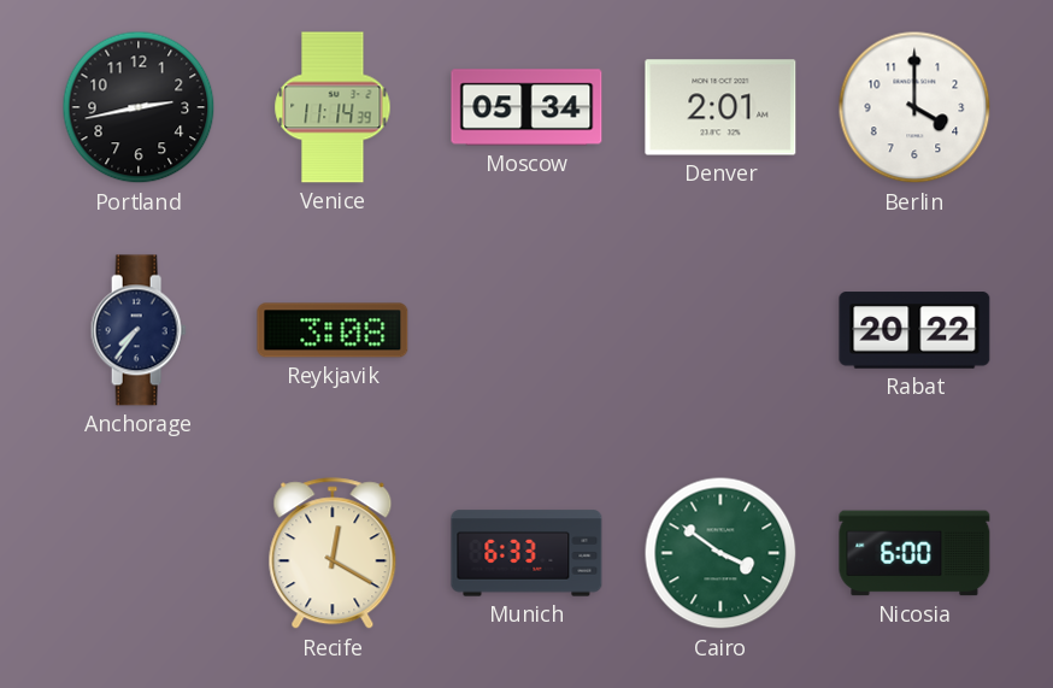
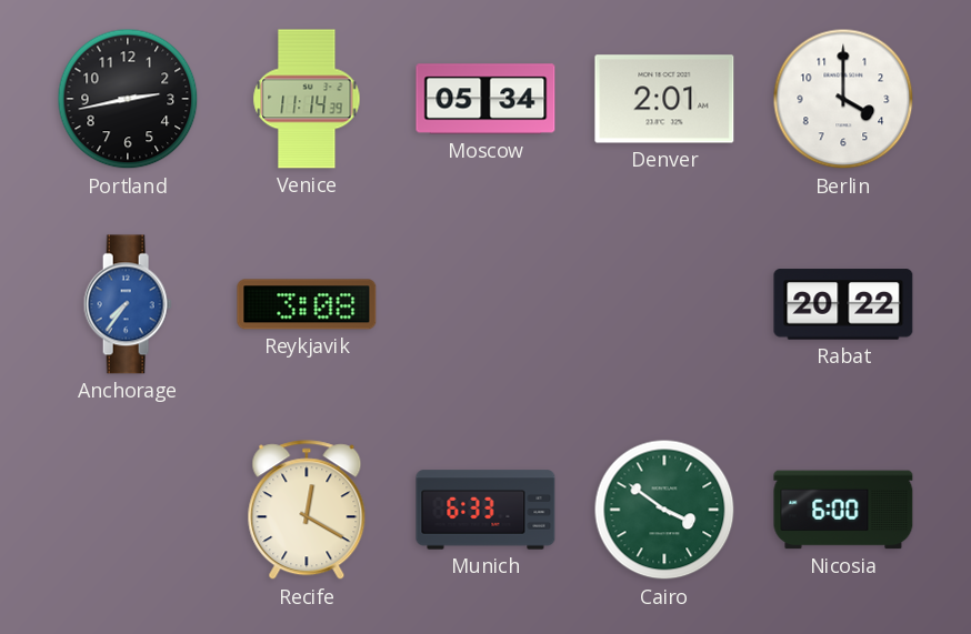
Anchorage dial: navy -> blue
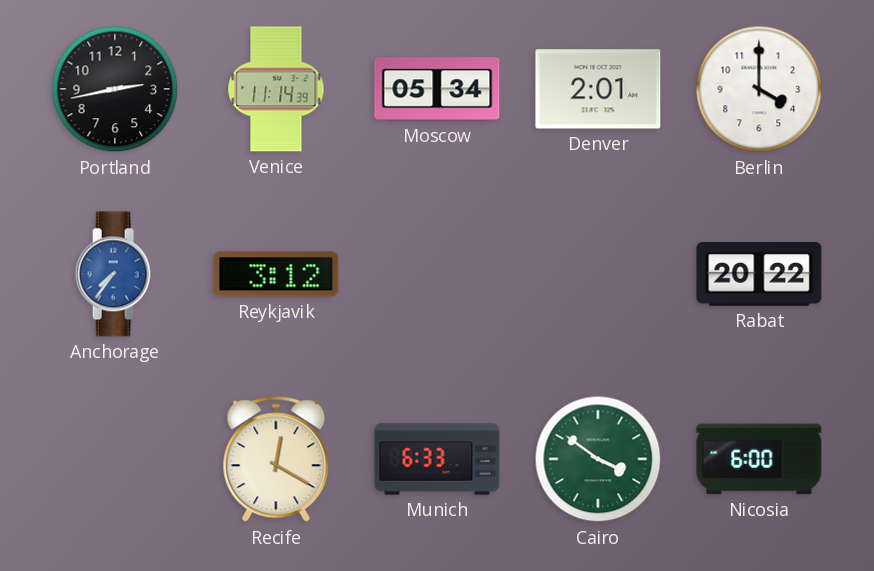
Reykjavik: 3:08 -> 3:12
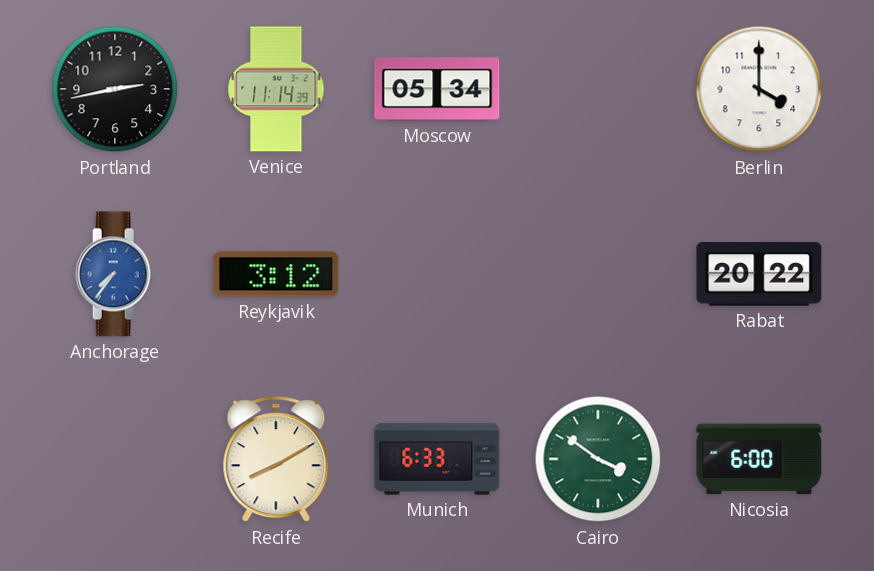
Denver: 2:01 -> none
Recife: 12:20 -> 8:10
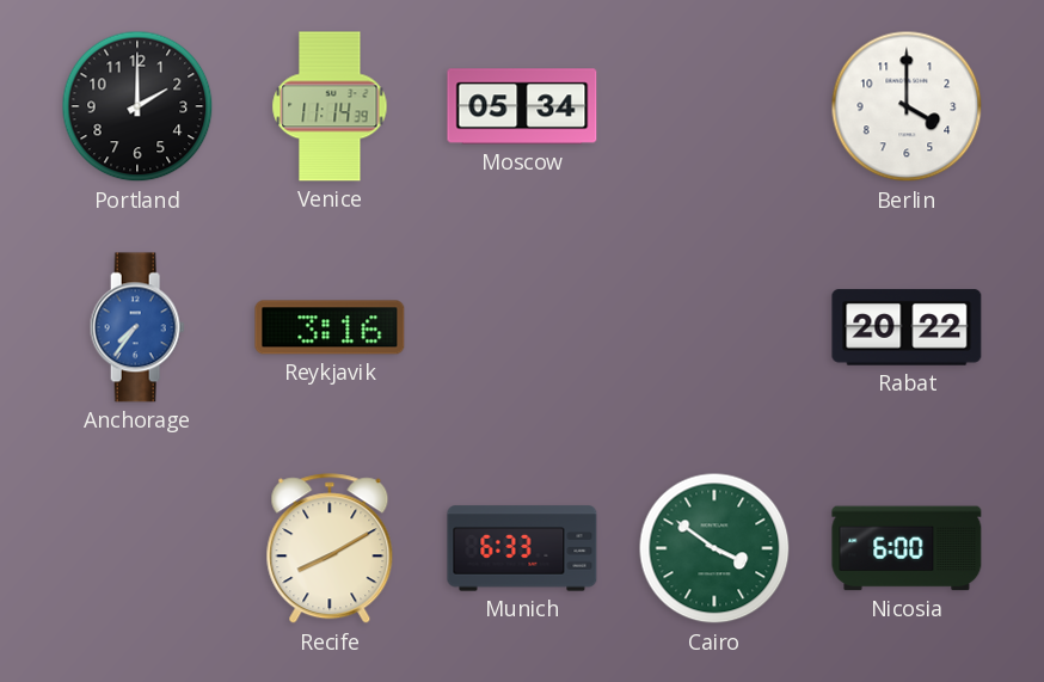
Portland: 2:43 -> 2:00
Reykjavik: 3:12 -> 3:16
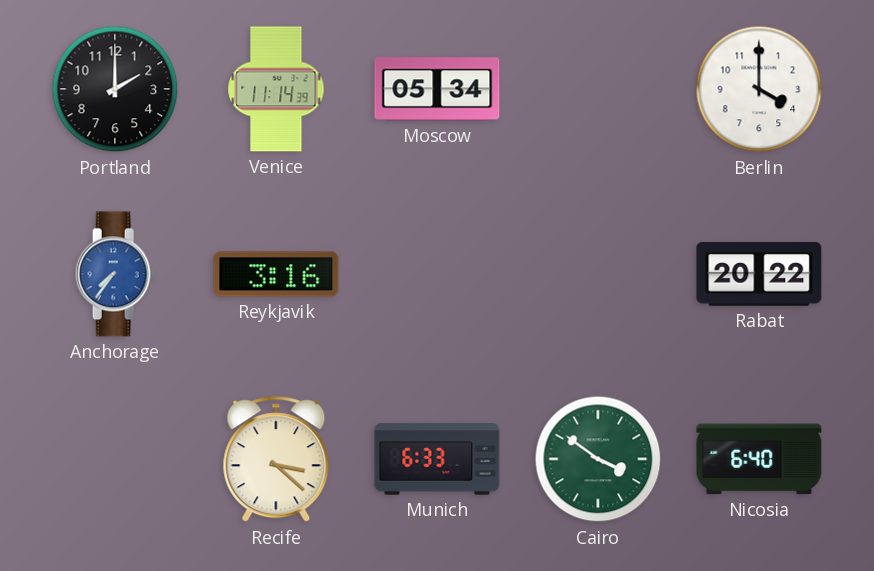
Recife: 8:10 -> 3:22
Nicosia: 6:00 -> 6:40
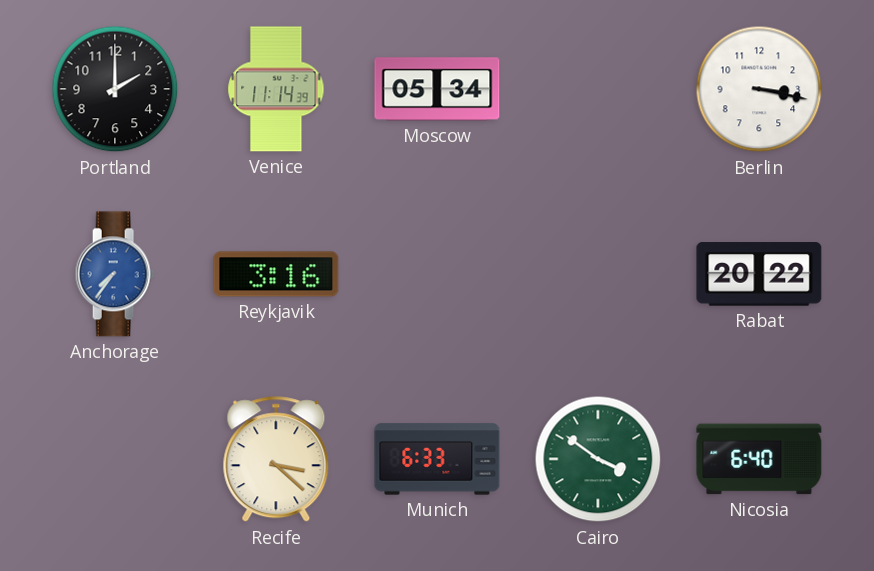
Berlin: 4:00 -> 3:17
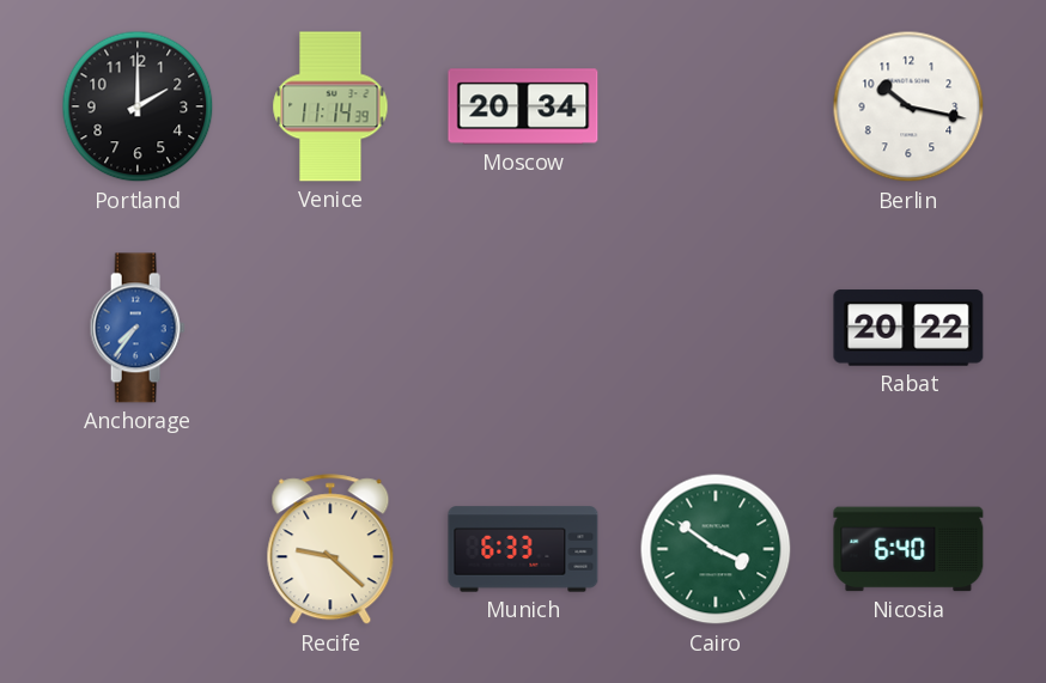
Moscow: 05:34 -> 20:34
Berlin: 3:17 -> 10:17
Reykjavik: 3:16 -> none
Recife: 3:22 -> 9:22
